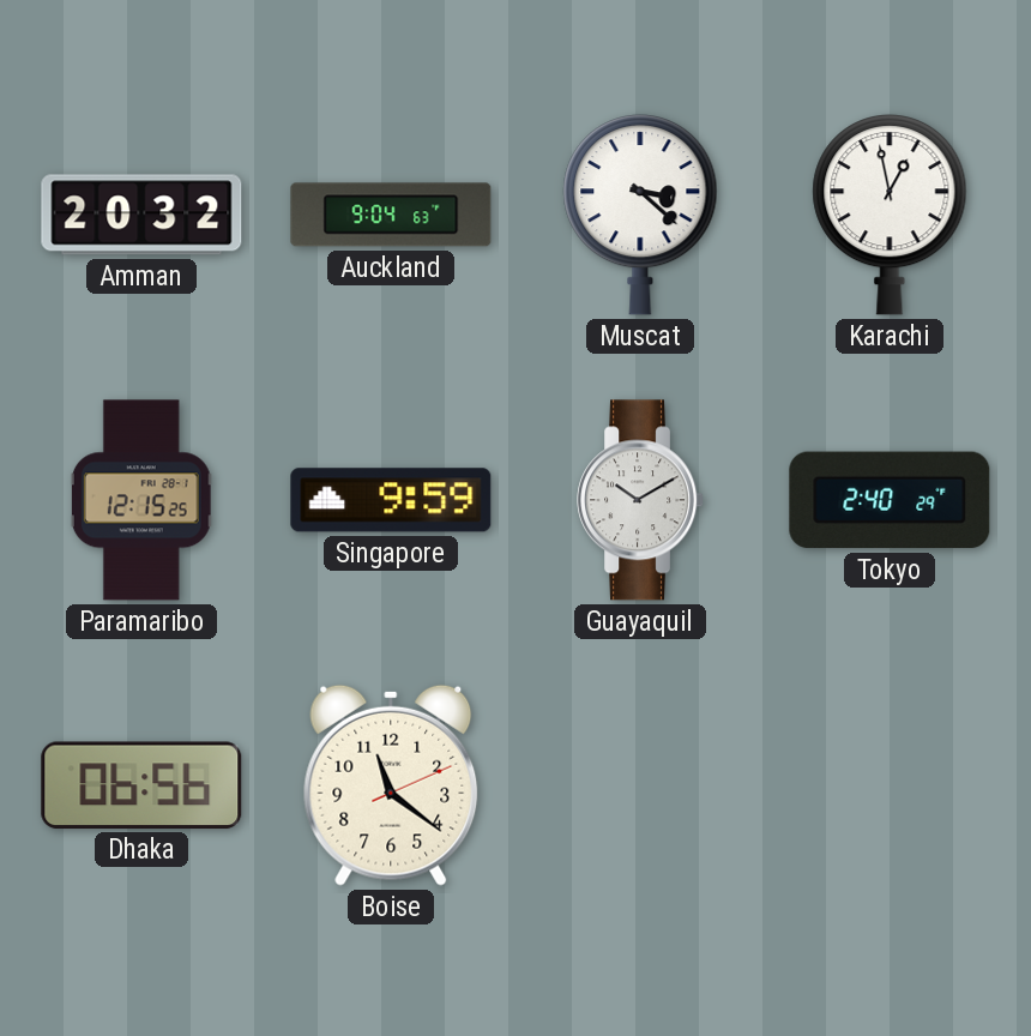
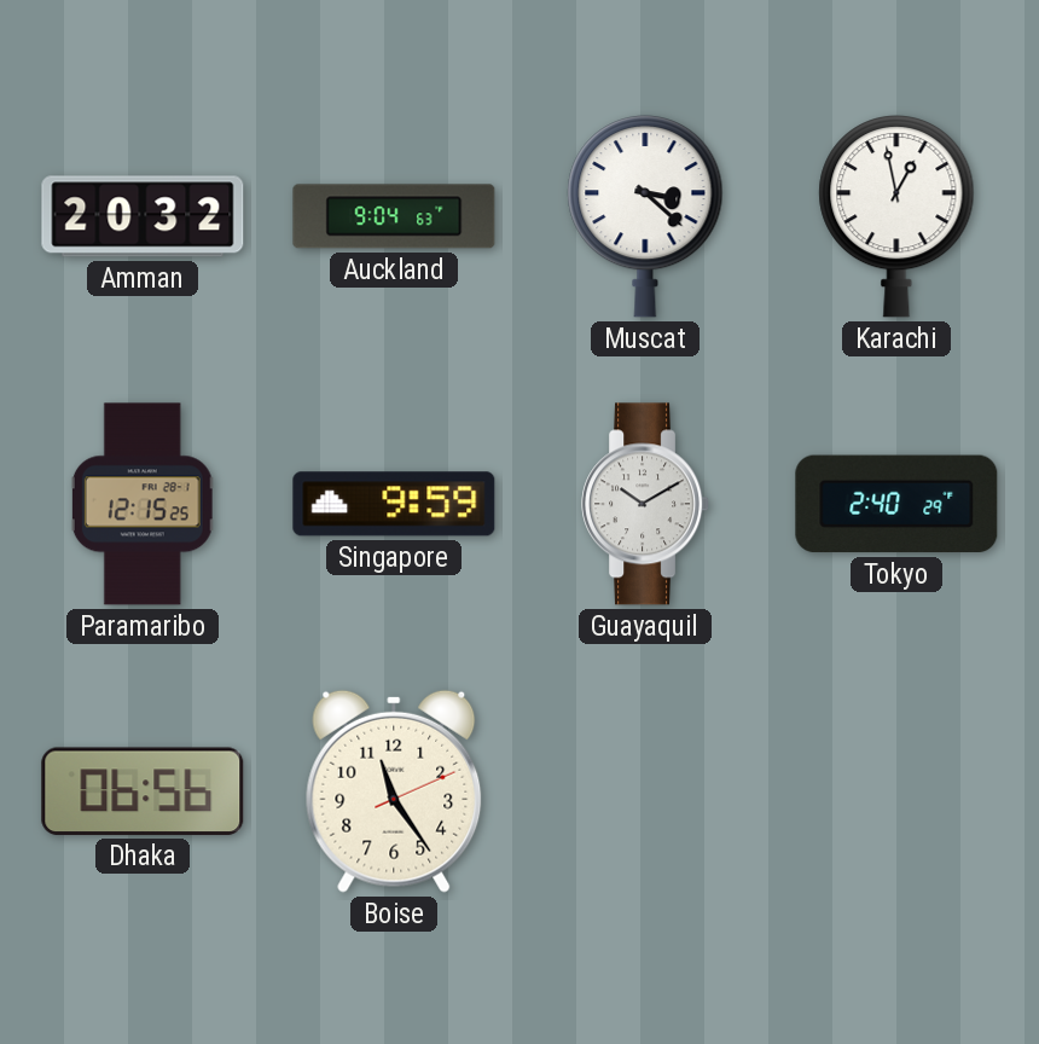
Boise: 11:21 -> 11:24
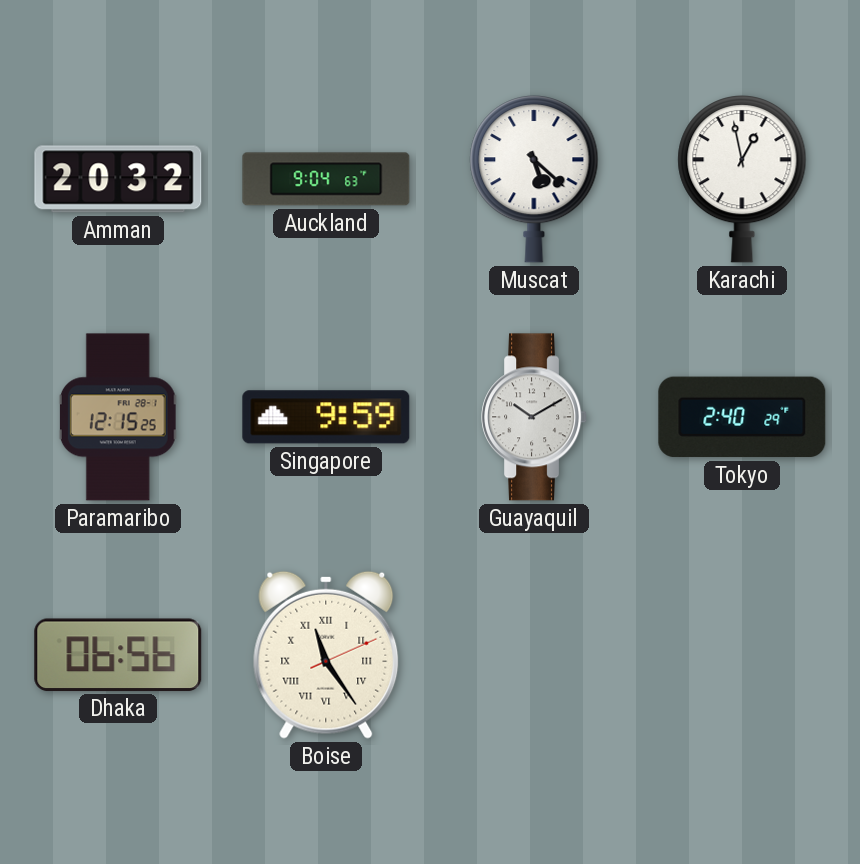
Muscat: 3:22 -> 5:22
Boise numerals: Arabic -> Roman
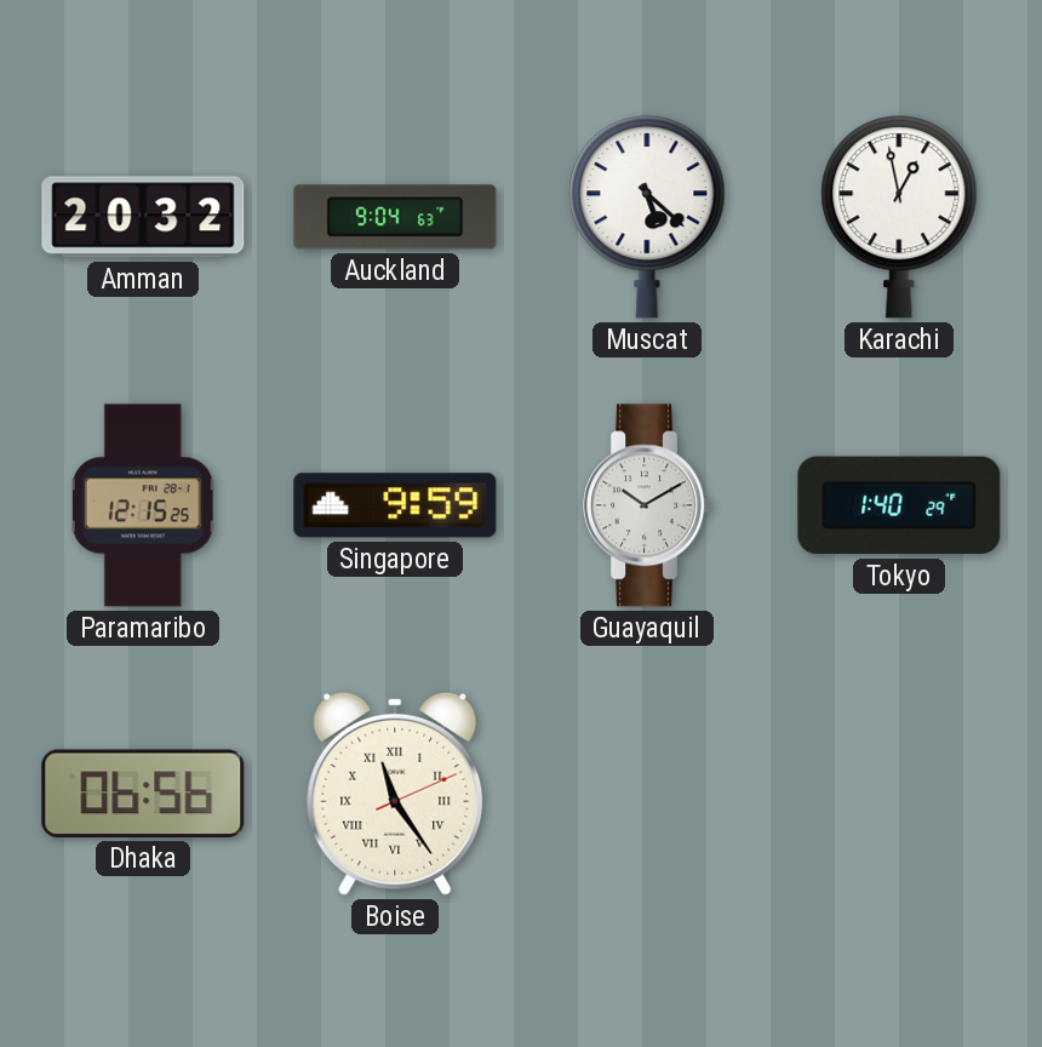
Tokyo: 2:40 -> 1:40
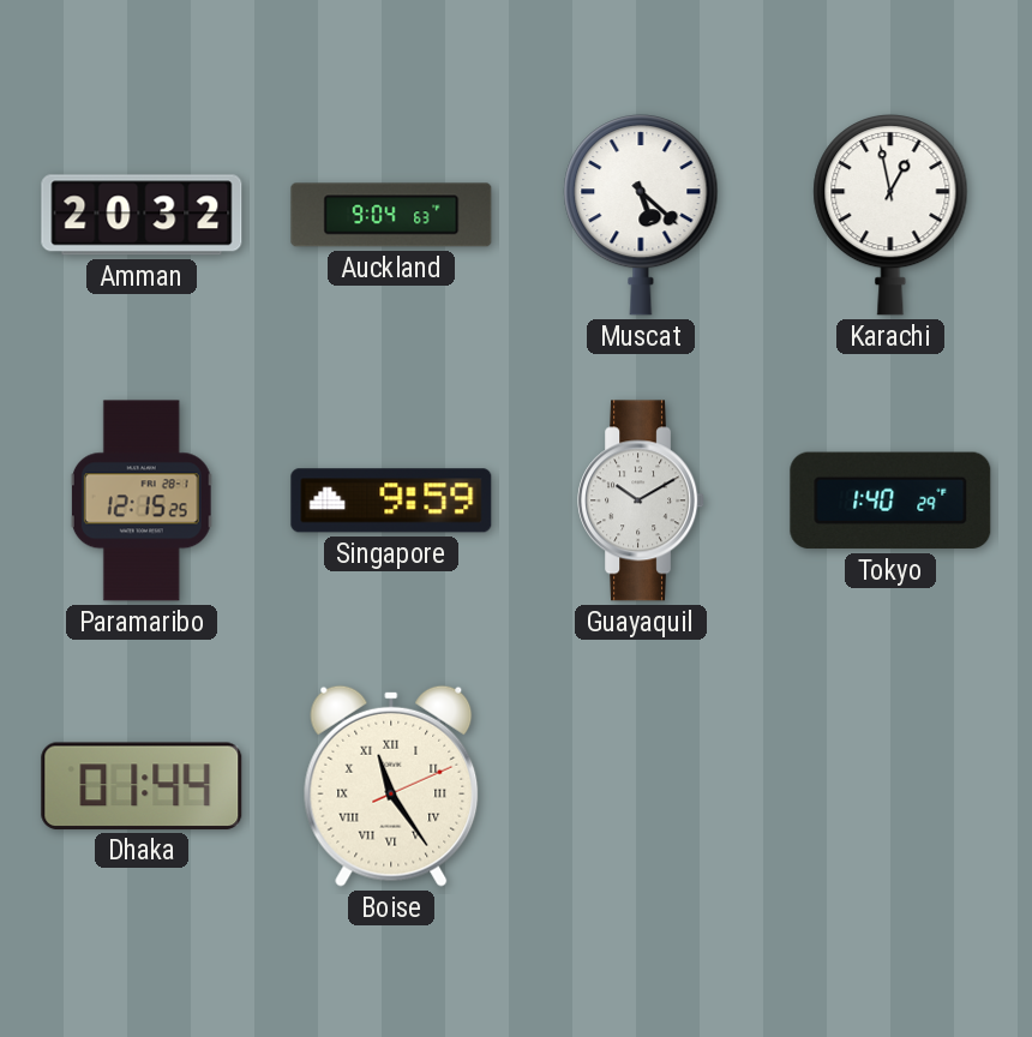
Dhaka: 06:56 -> 01:44
